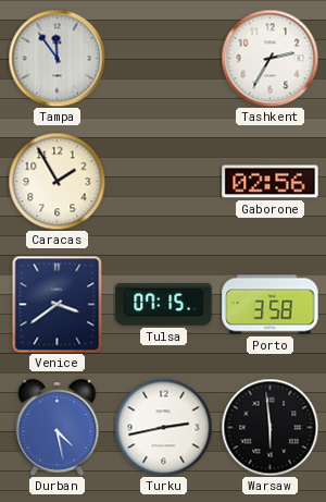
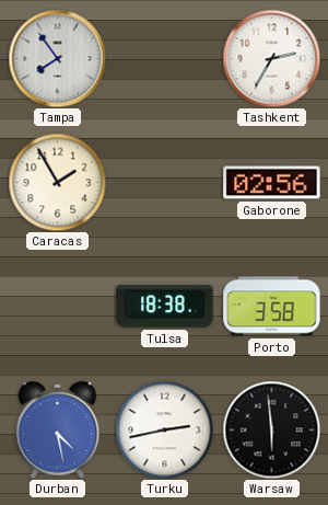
Tampa: 11:54 -> 7:54
Venice: 3:39 -> none
Tulsa: 07:15 -> 18:38
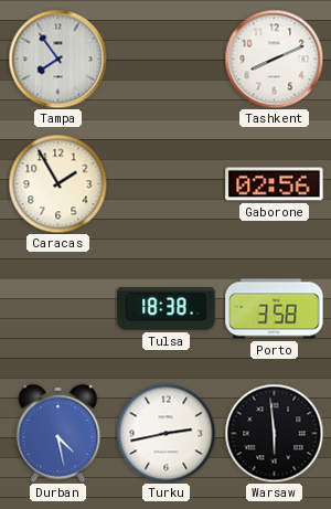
Tashkent: 2:35 -> 8:11
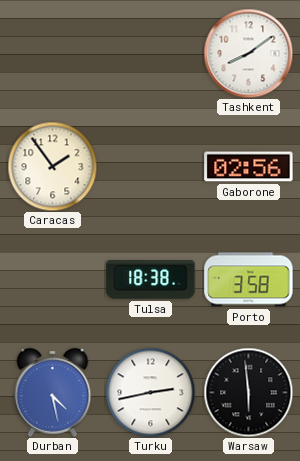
Tampa: 7:54 -> none
Tashkent: 8:11 -> 8:09
Caracas: 1:55 -> 1:54
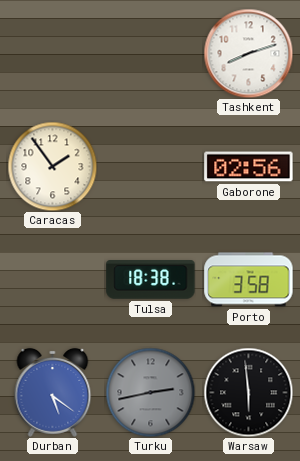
Tashkent: 8:09 -> 8:12
Durban: 4:28 -> 5:21
Turku dial: white -> grey
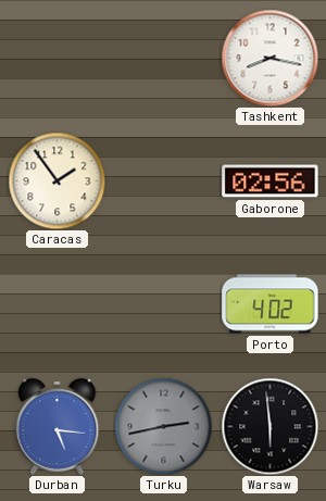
Tashkent: 8:12 -> 8:17
Tulsa: 18:38 -> none
Porto: 3:58 -> 4:02
Durban: 5:21 -> 5:16
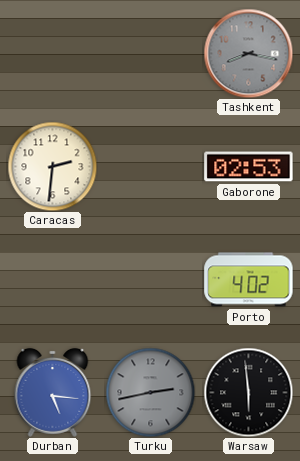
Tashkent dial: white -> grey
Caracas: 1:54 -> 2:31
Gaborone: 02:56 -> 02:53
